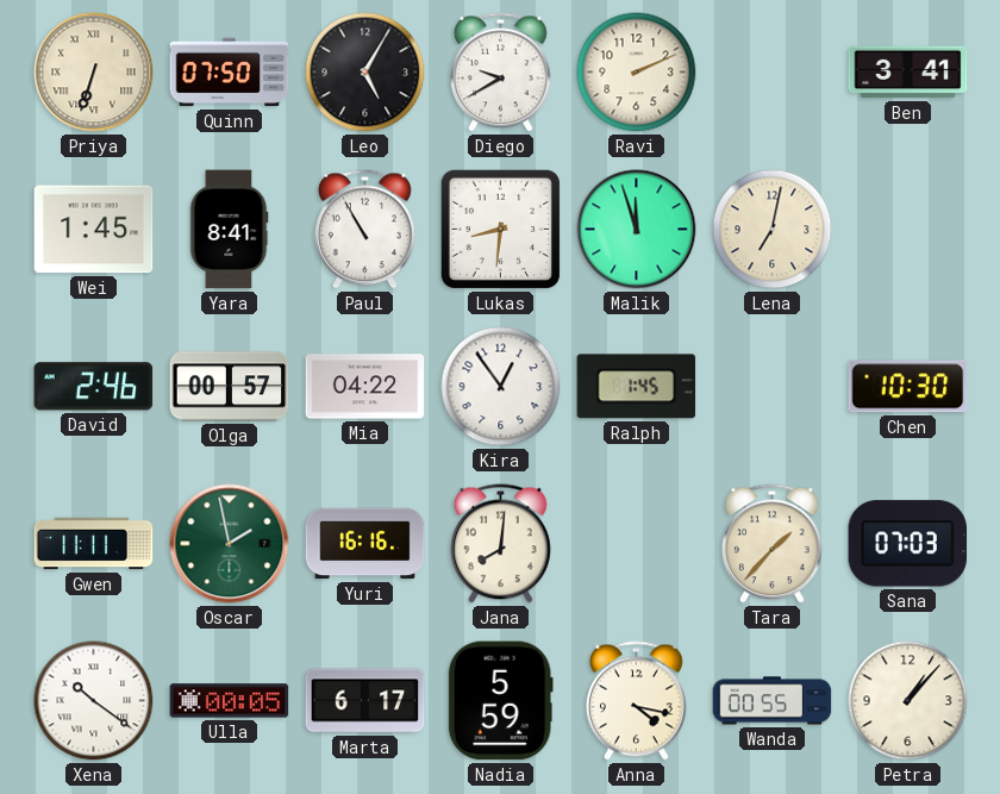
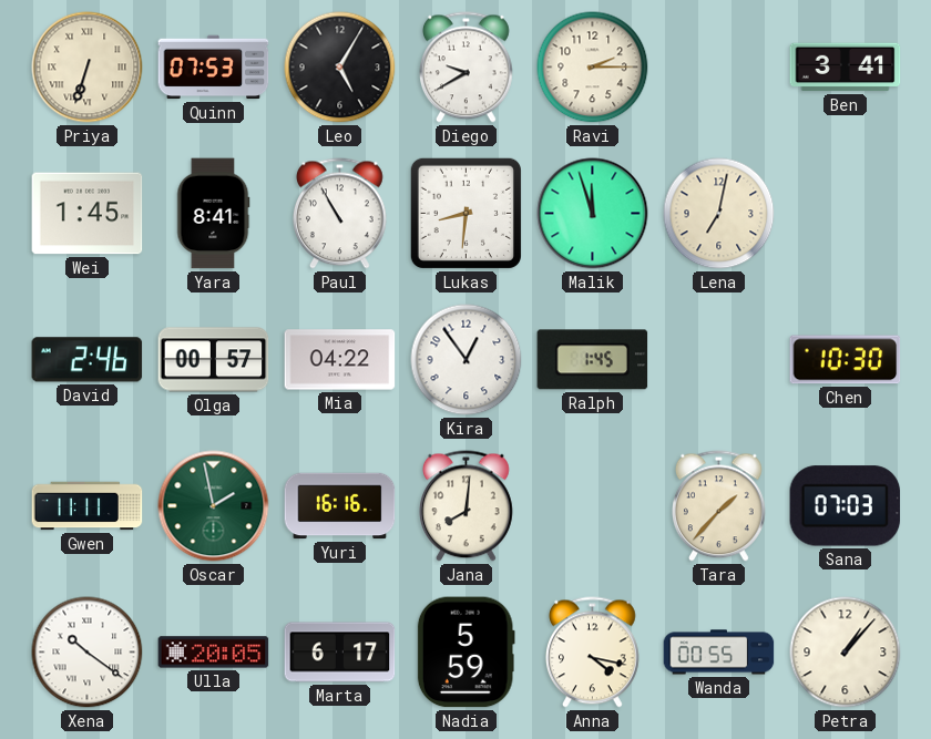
Quinn: 07:50 -> 07:53
Ravi: 2:11 -> 2:15
Ulla: 00:05 -> 20:05
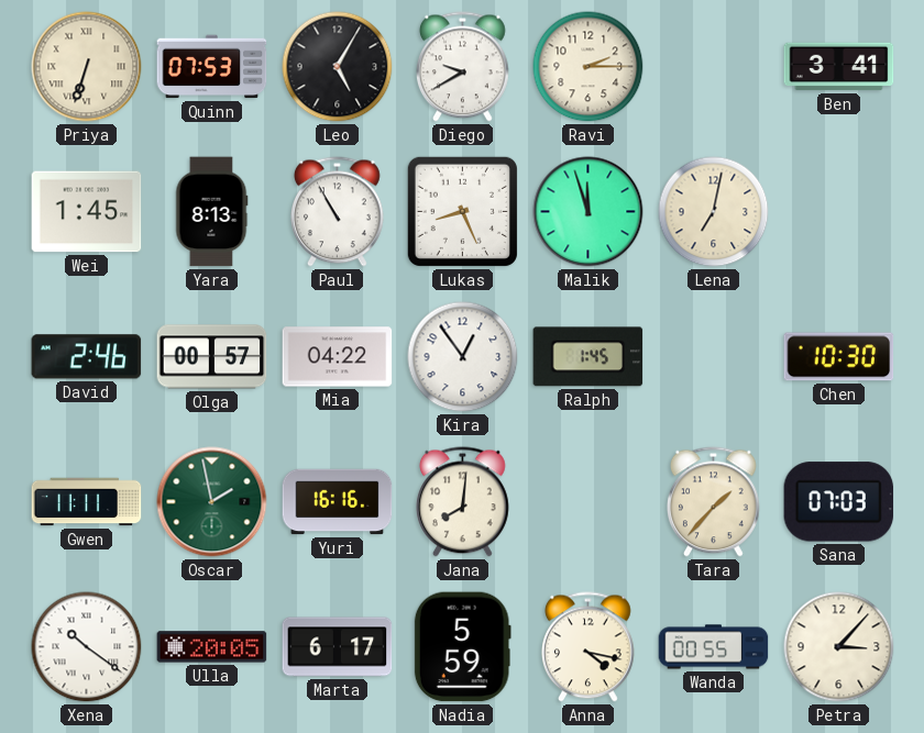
Yara: 8:41 -> 8:13
Lukas: 8:31 -> 8:26
Petra: 1:07 -> 3:07
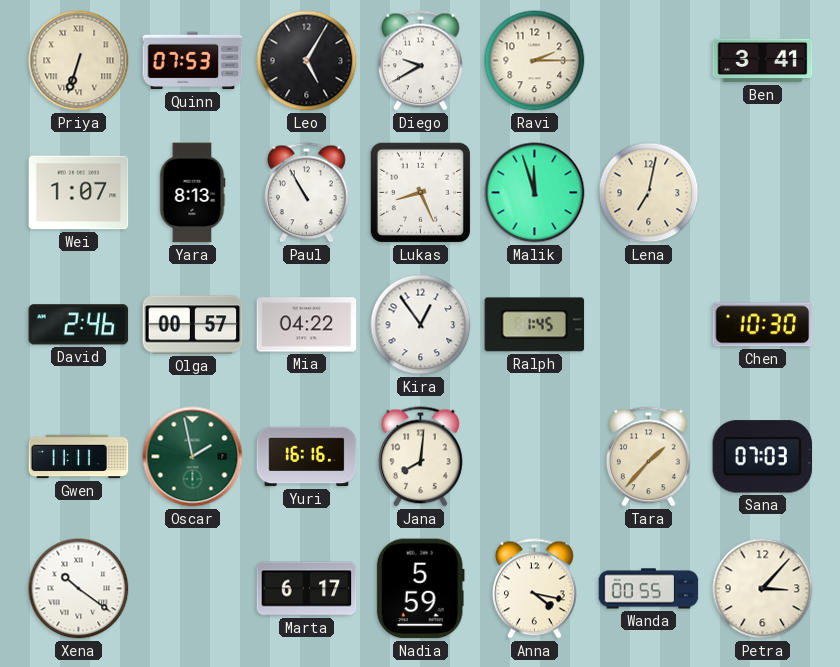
Wei: 1:45 -> 1:07
Ulla: 20:05 -> none
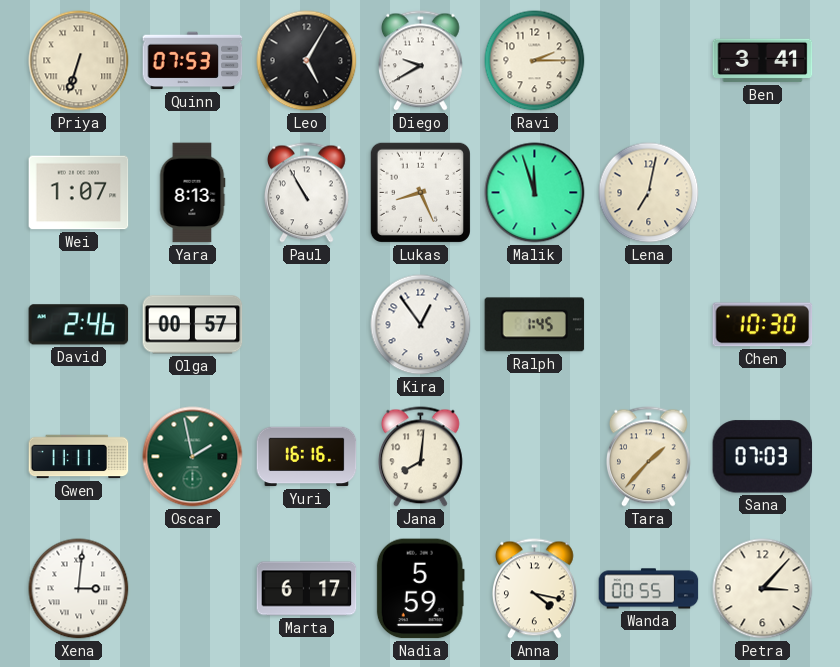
Mia: 04:22 -> none
Xena: 10:21 -> 3:01
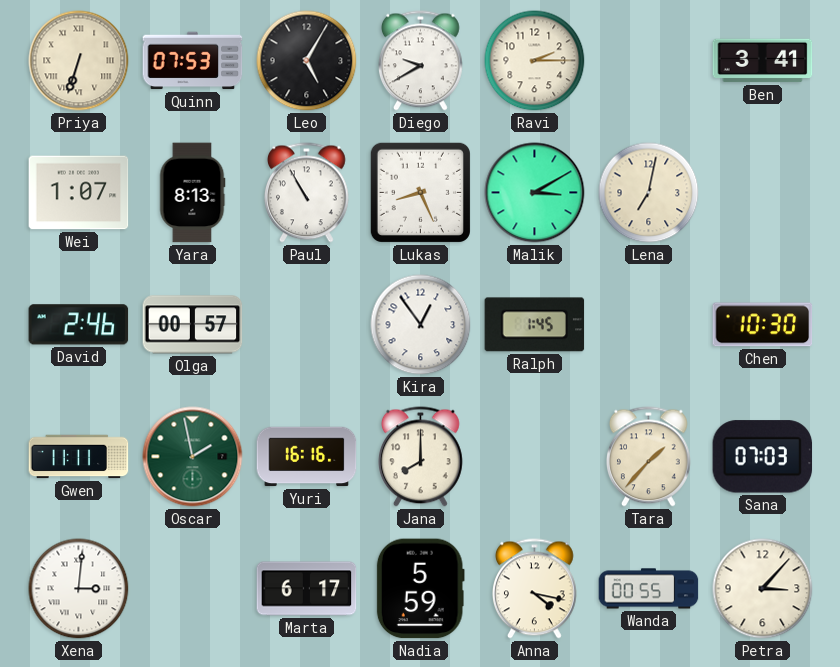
Malik: 11:57 -> 3:10
Jana: 8:01 -> 8:00
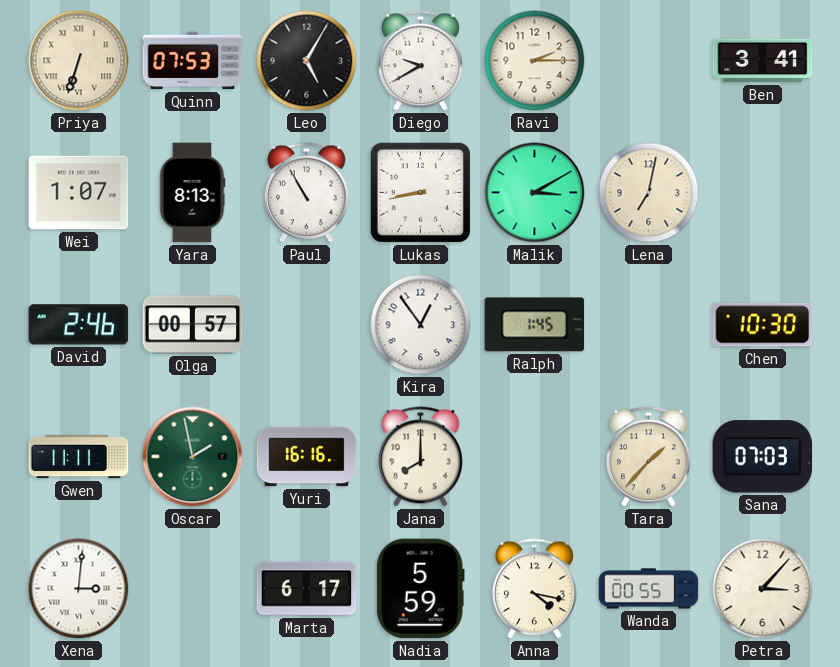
Lukas: 8:26 -> 8:43
